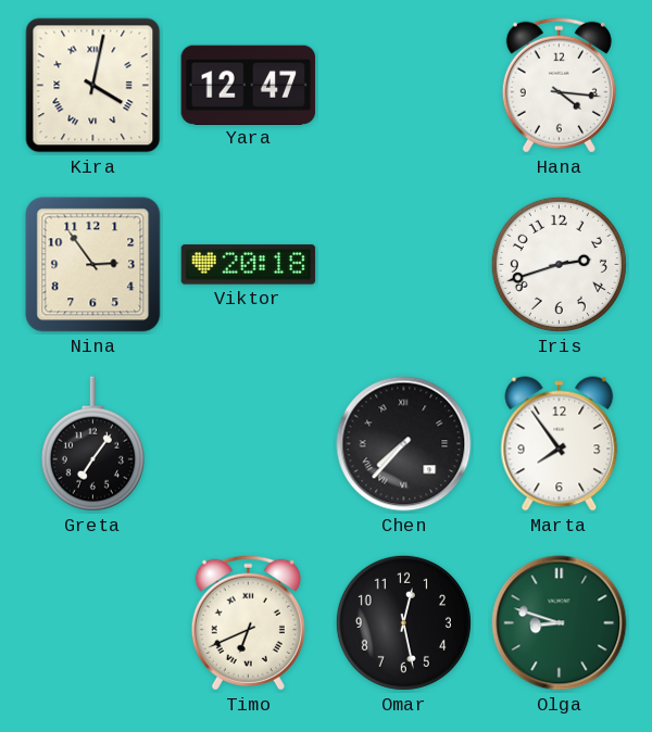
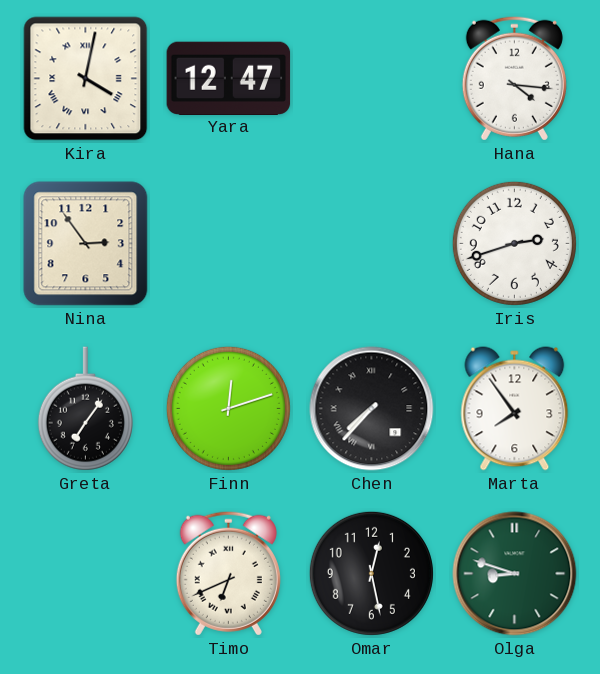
Viktor: 20:18 -> none
Finn: none -> 12:12
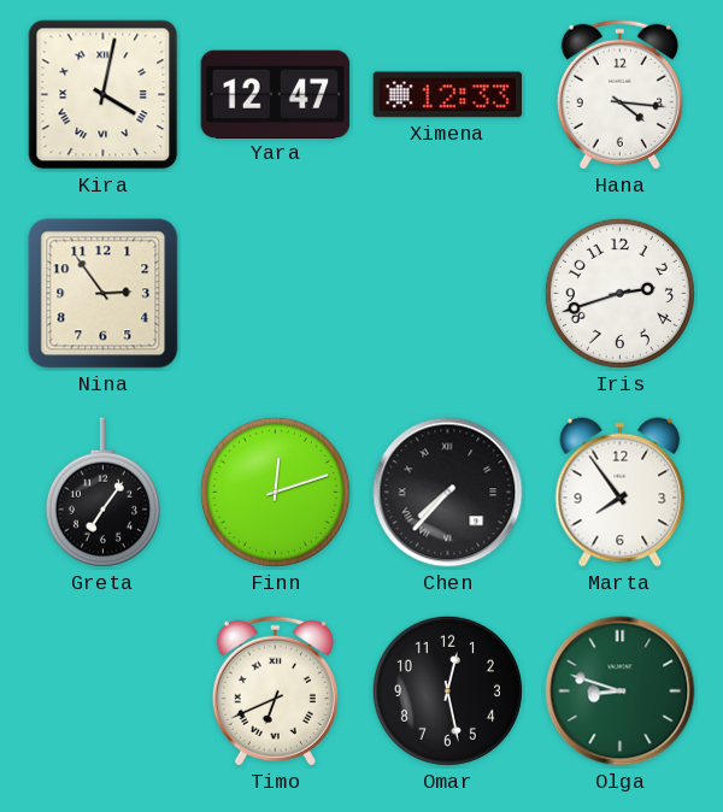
Ximena: none -> 12:33
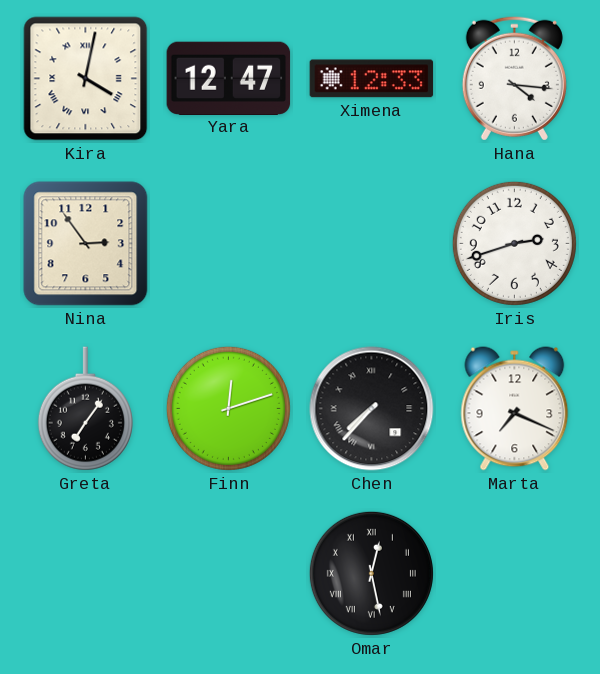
Marta: 7:54 -> 7:19
Timo: 6:41 -> none
Omar numerals: Arabic -> Roman
Olga: 8:48 -> none
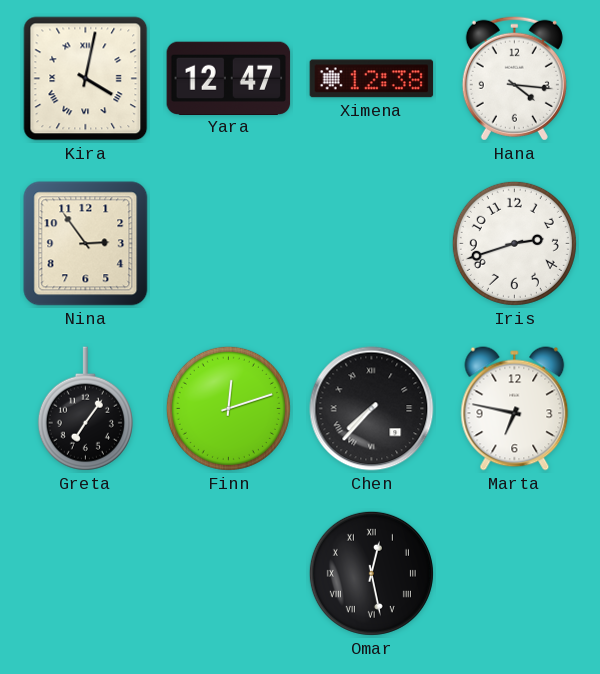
Ximena: 12:33 -> 12:38
Marta: 7:19 -> 6:47
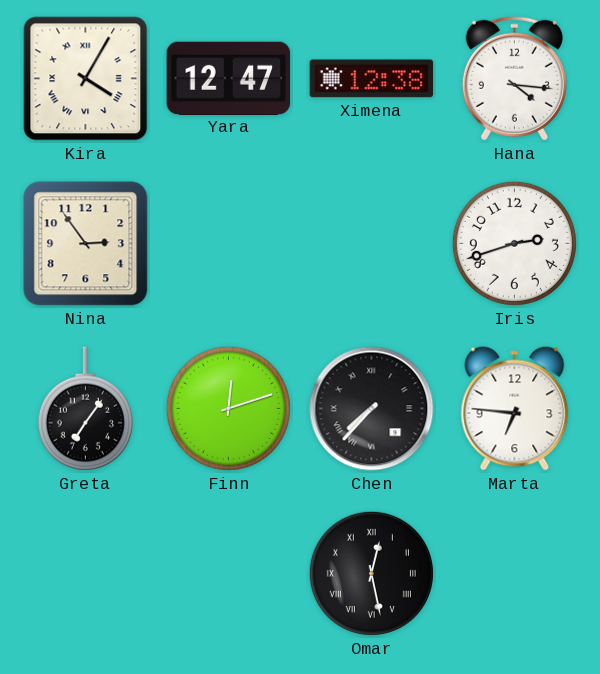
Kira: 4:02 -> 4:05
Marta: 6:47 -> 6:46
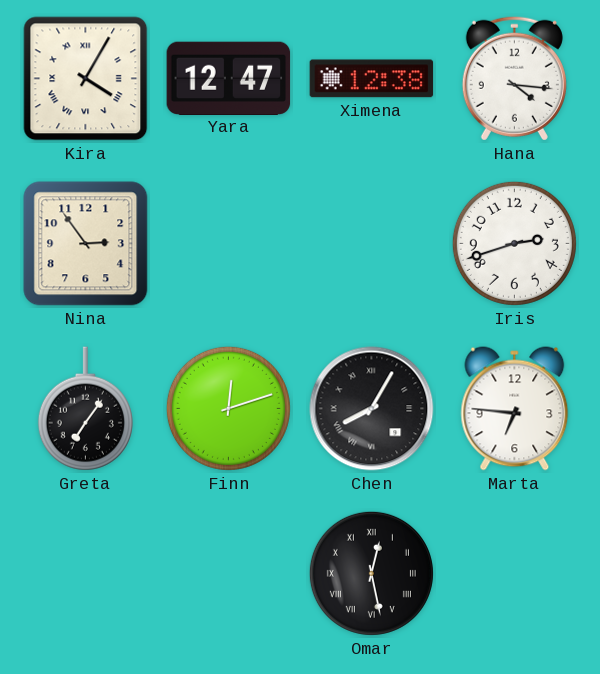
Chen: 7:37 -> 8:05
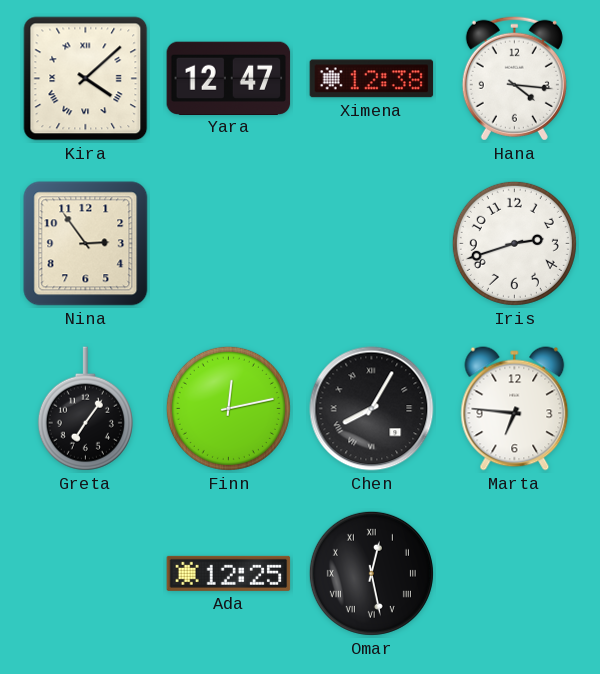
Kira: 4:05 -> 4:08
Finn: 12:12 -> 12:13
Ada: none -> 12:25
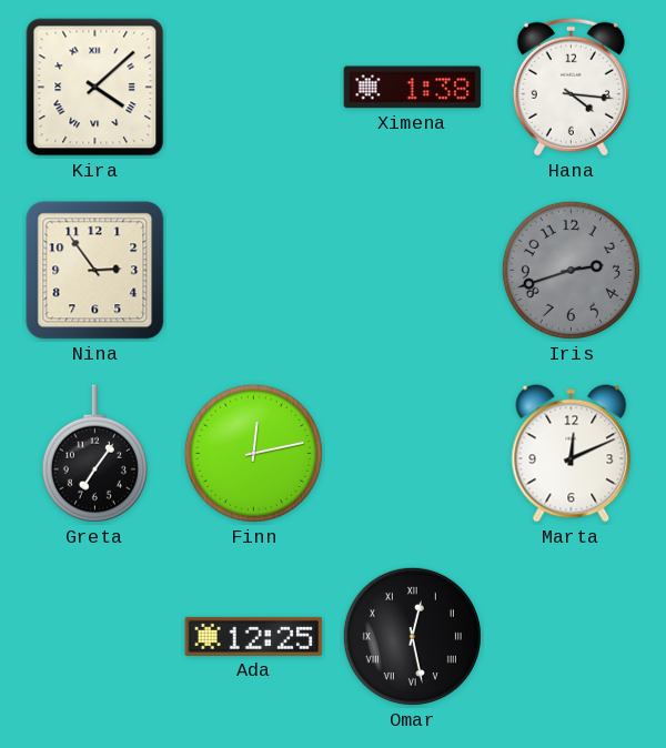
Yara: 12:47 -> none
Ximena: 12:38 -> 1:38
Iris dial: white -> grey
Chen: 8:05 -> none
Marta: 6:46 -> 12:11
